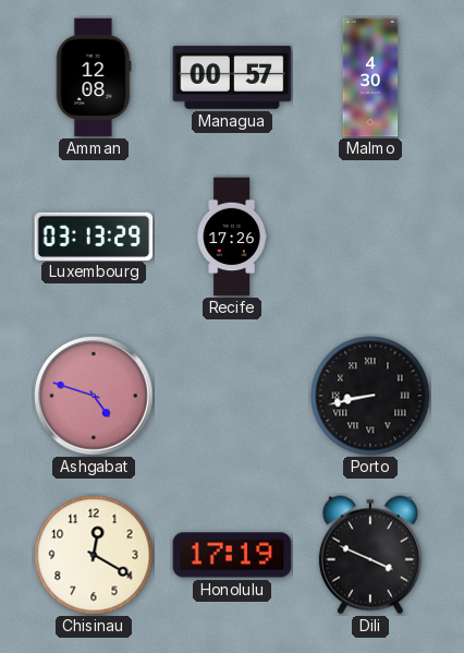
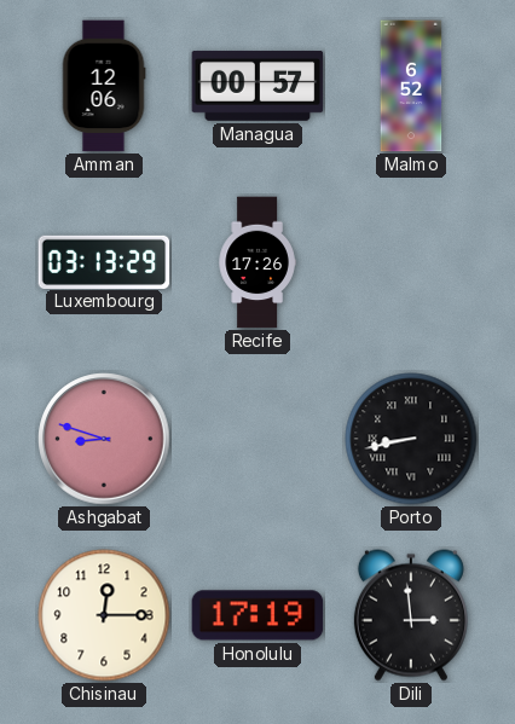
Amman: 12:08 -> 12:06
Malmo: 4:30 -> 6:52
Ashgabat: 4:48 -> 8:48
Chisinau: 12:20 -> 12:15
Dili: 3:49 -> 2:59
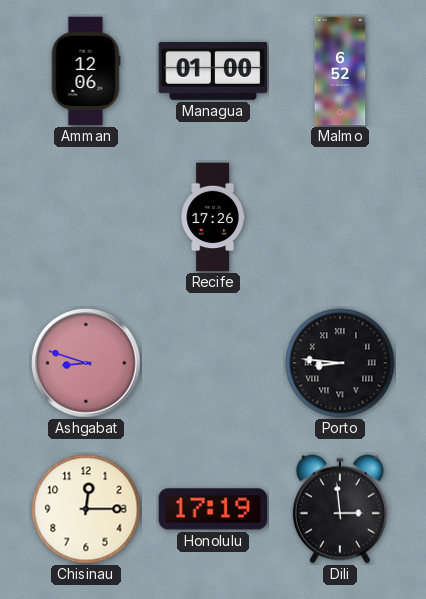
Managua: 00:57 -> 01:00
Luxembourg: 03:13 -> none
Porto: 8:43 -> 8:46
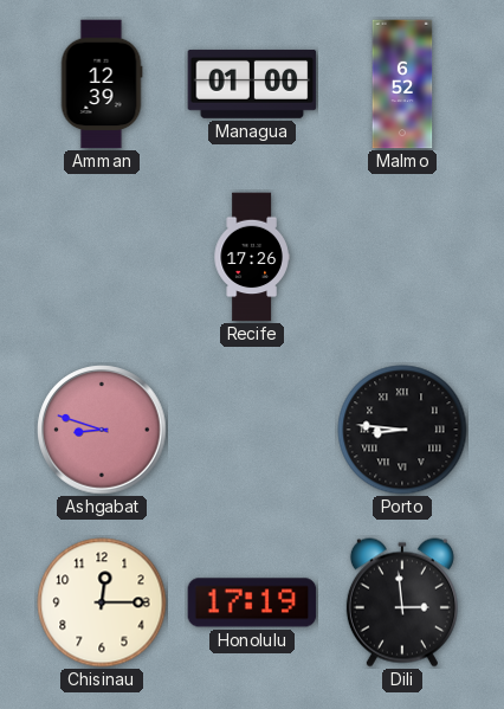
Amman: 12:06 -> 12:39
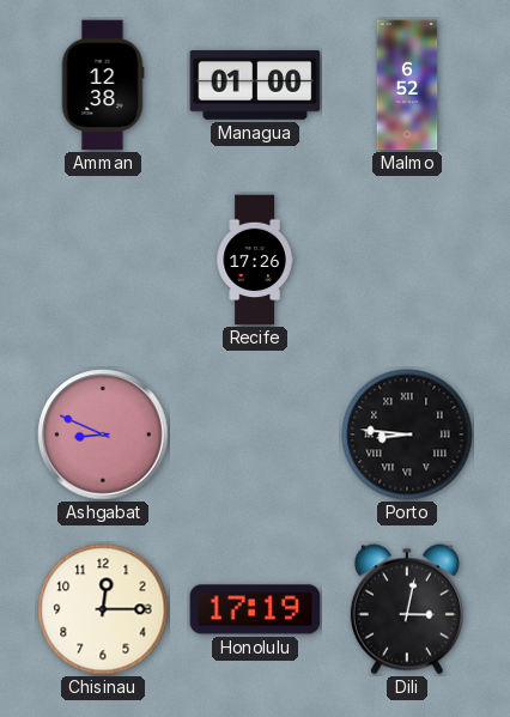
Amman: 12:39 -> 12:38
Ashgabat: 8:48 -> 8:49
Dili: 2:59 -> 3:02
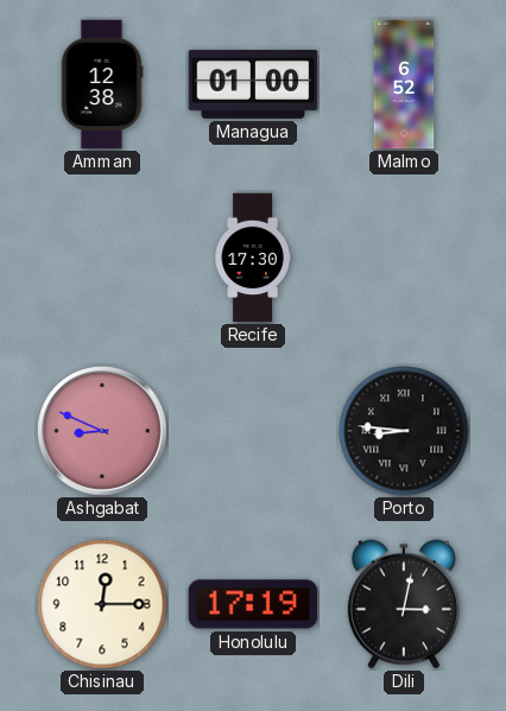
Recife: 17:26 -> 17:30
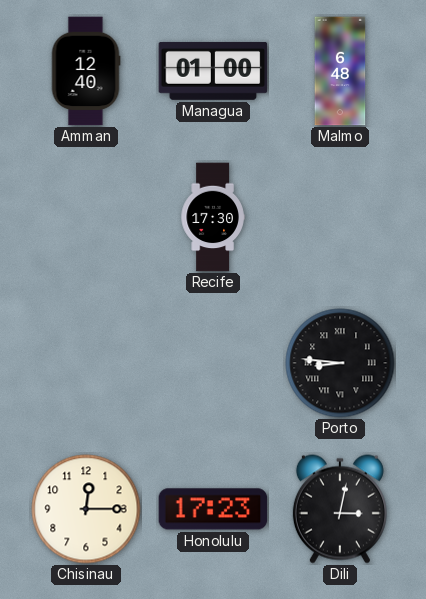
Amman: 12:38 -> 12:40
Malmo: 6:52 -> 6:48
Ashgabat: 8:49 -> none
Honolulu: 17:19 -> 17:23
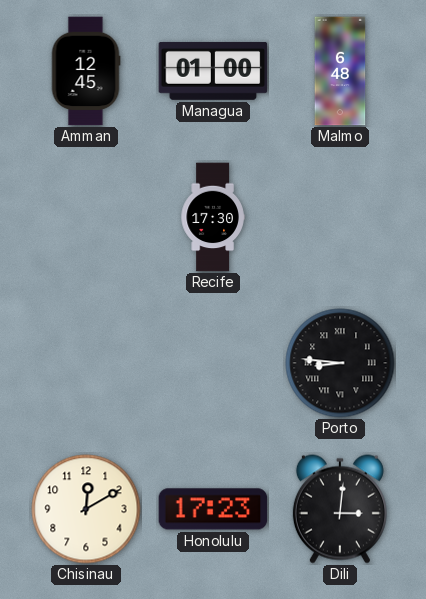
Amman: 12:40 -> 12:45
Chisinau: 12:15 -> 12:10
Dili: 3:02 -> 3:01
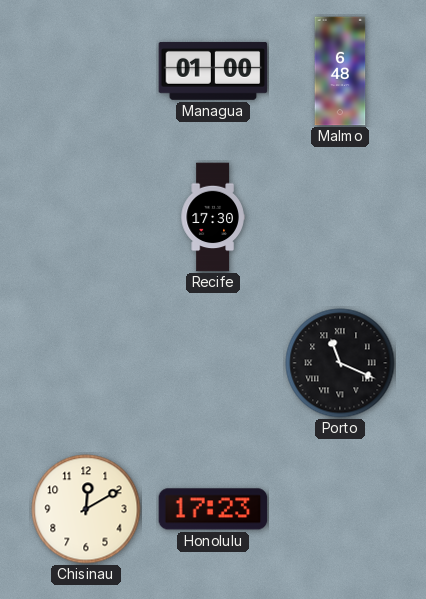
Amman: 12:45 -> none
Porto: 8:46 -> 11:19
Dili: 3:01 -> none
